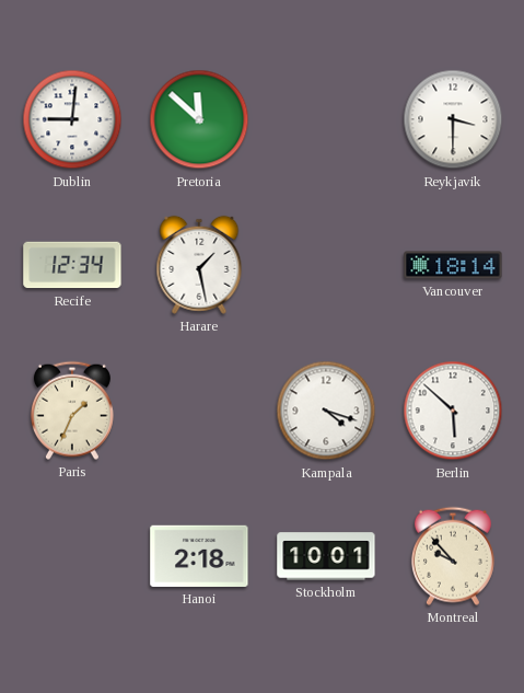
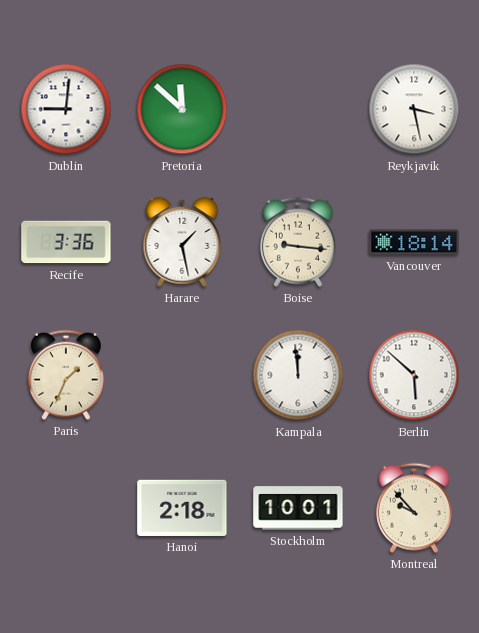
Reykjavik: 3:30 -> 3:28
Recife: 12:34 -> 3:36
Boise: none -> 9:16
Kampala: 4:18 -> 11:59
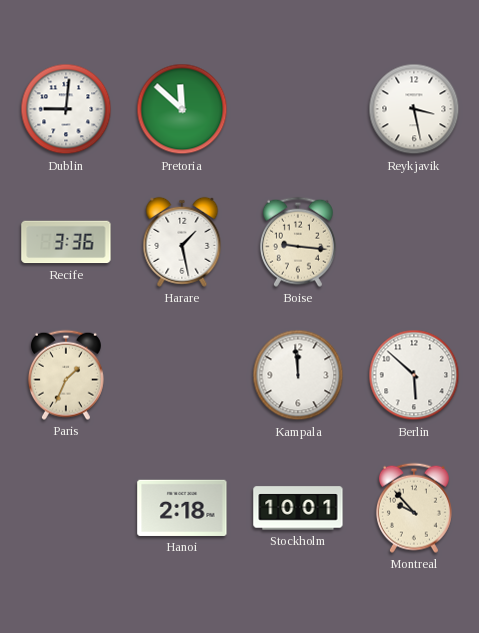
Vancouver: 18:14 -> none
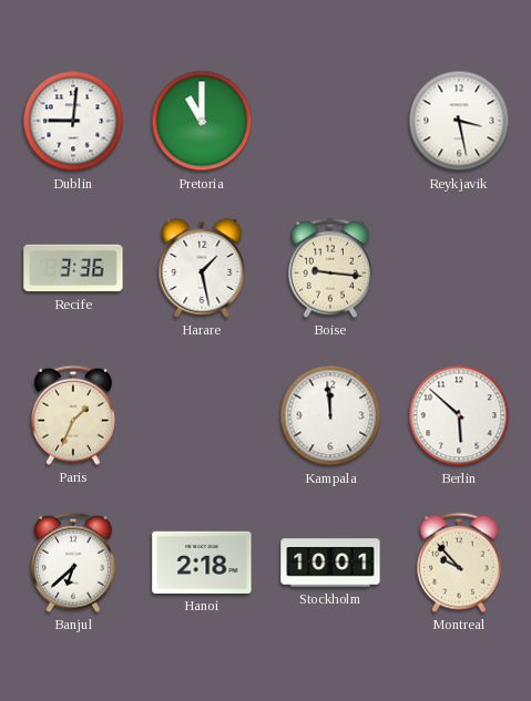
Pretoria: 11:52 -> 11:00
Banjul: none -> 6:38
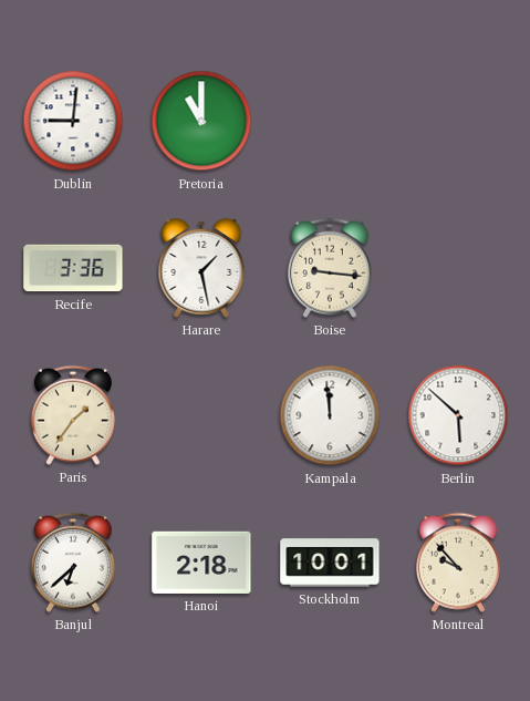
Reykjavik: 3:28 -> none
Paris: 1:34 -> 1:36
